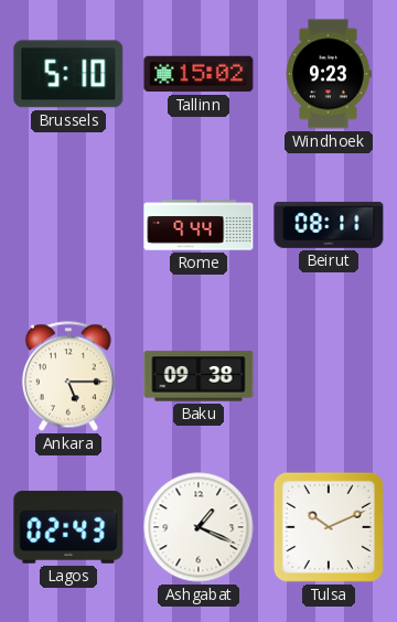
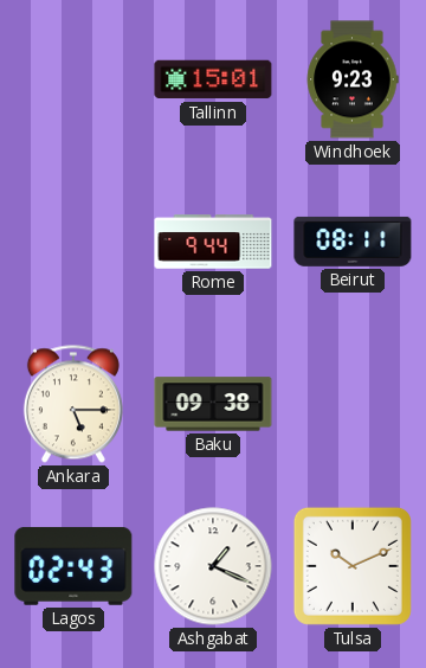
Brussels: 5:10 -> none
Tallinn: 15:02 -> 15:01
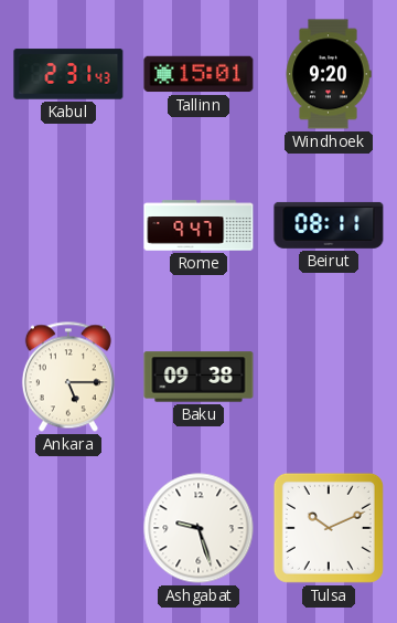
Kabul: none -> 2:31
Windhoek: 9:23 -> 9:20
Rome: 9:44 -> 9:47
Lagos: 02:43 -> none
Ashgabat: 1:19 -> 9:27
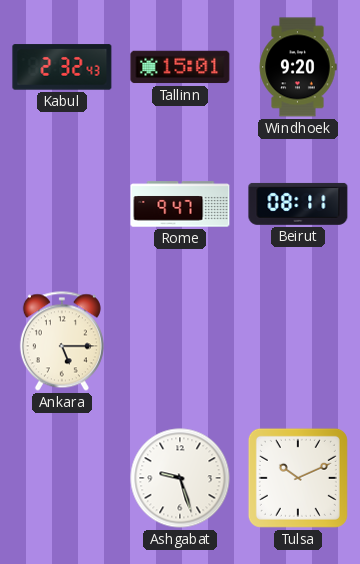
Kabul: 2:31 -> 2:32
Baku: 09:38 -> none
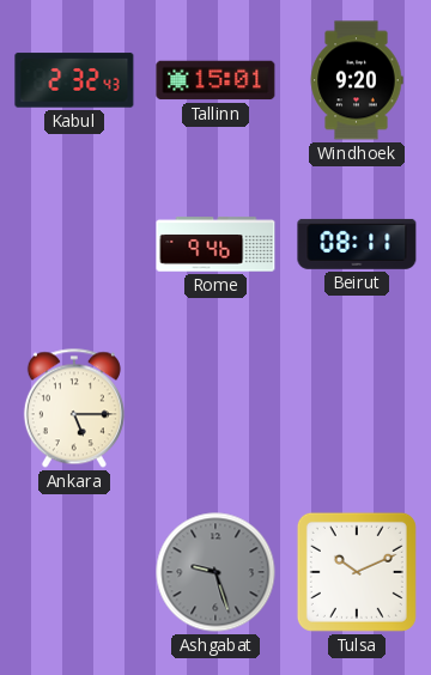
Rome: 9:47 -> 9:46
Ashgabat dial: white -> grey
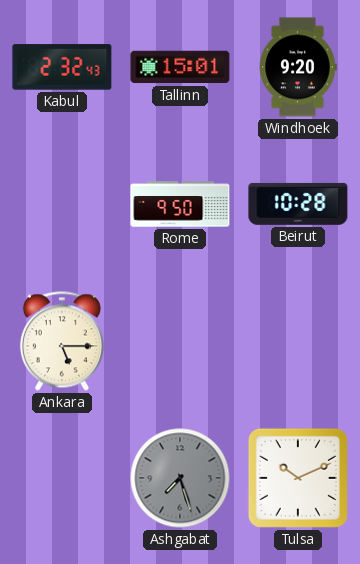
Rome: 9:46 -> 9:50
Beirut: 08:11 -> 10:28
Ashgabat: 9:27 -> 7:27
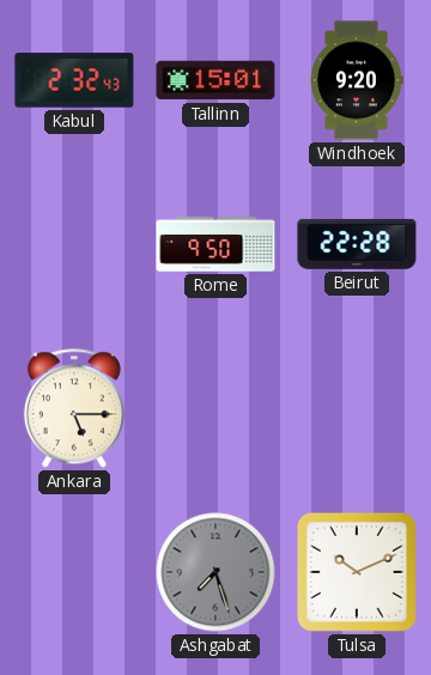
Beirut: 10:28 -> 22:28
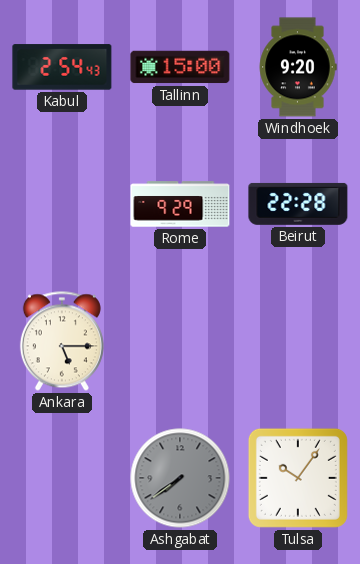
Kabul: 2:32 -> 2:54
Tallinn: 15:01 -> 15:00
Rome: 9:50 -> 9:29
Ashgabat: 7:27 -> 7:39
Tulsa: 10:11 -> 10:06
